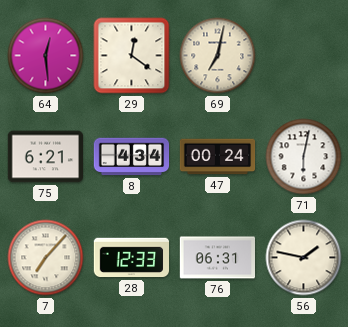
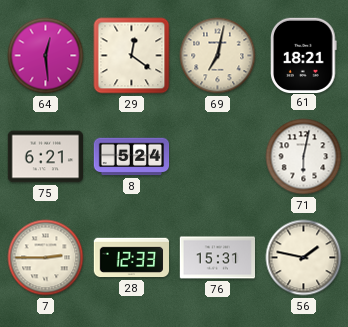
61: none -> 18:21
8: 4:34 -> 5:24
47: 00:24 -> none
7: 7:07 -> 2:45
76: 06:31 -> 15:31
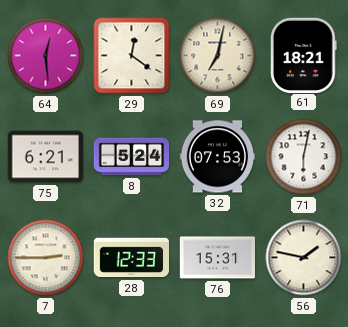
32: none -> 07:53
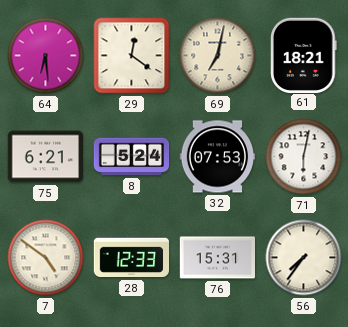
64: 12:29 -> 6:29
7: 2:45 -> 4:51
56: 1:47 -> 7:36
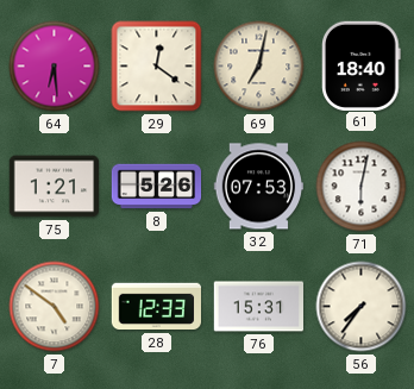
61: 18:21 -> 18:40
75: 6:21 -> 1:21
8: 5:24 -> 5:26
